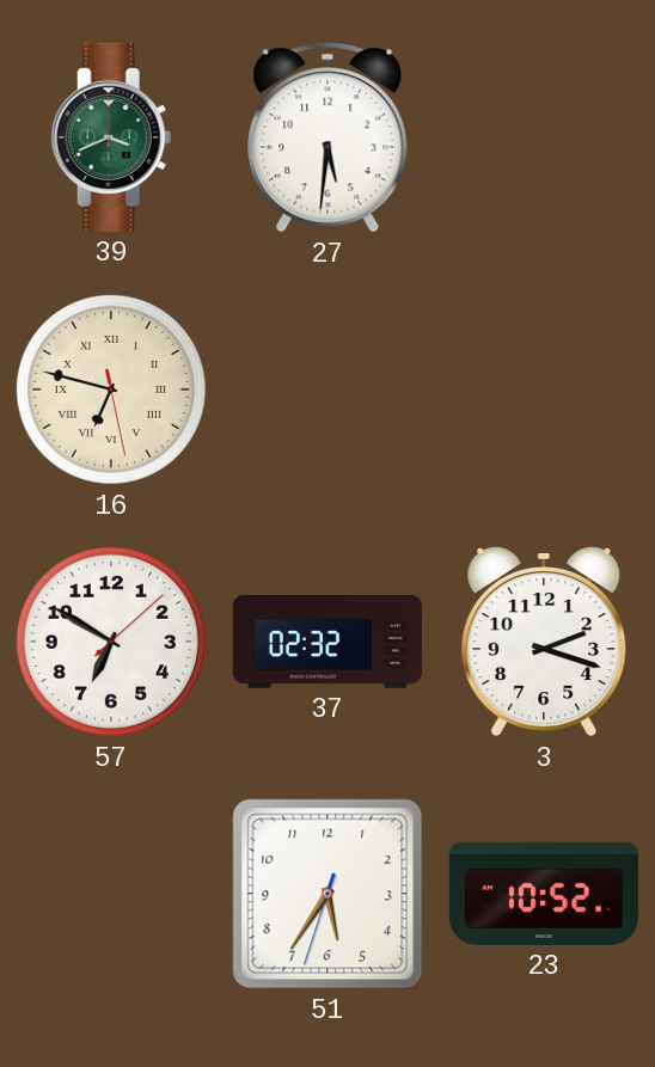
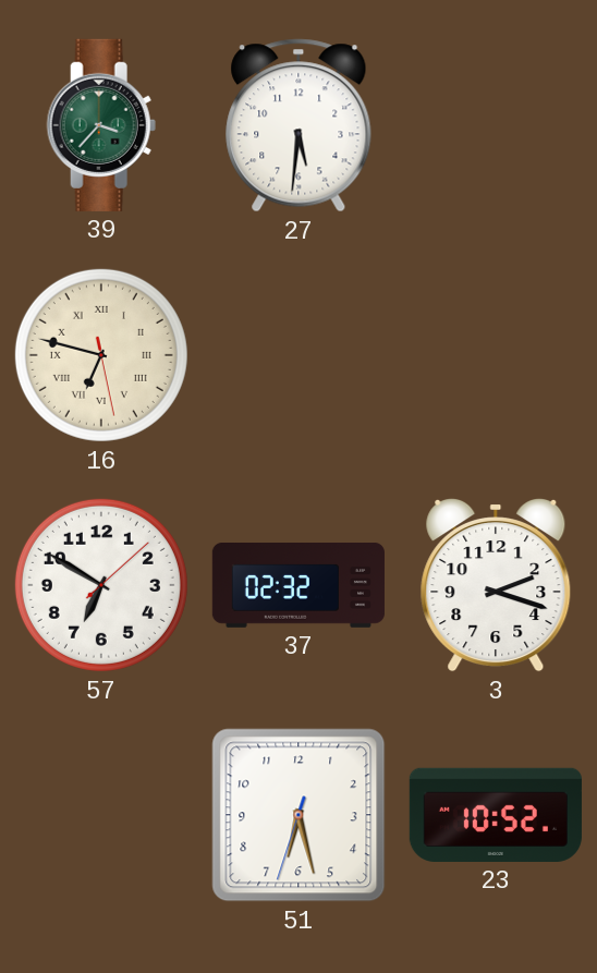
39: 3:41 -> 3:37
51: 5:35 -> 6:27
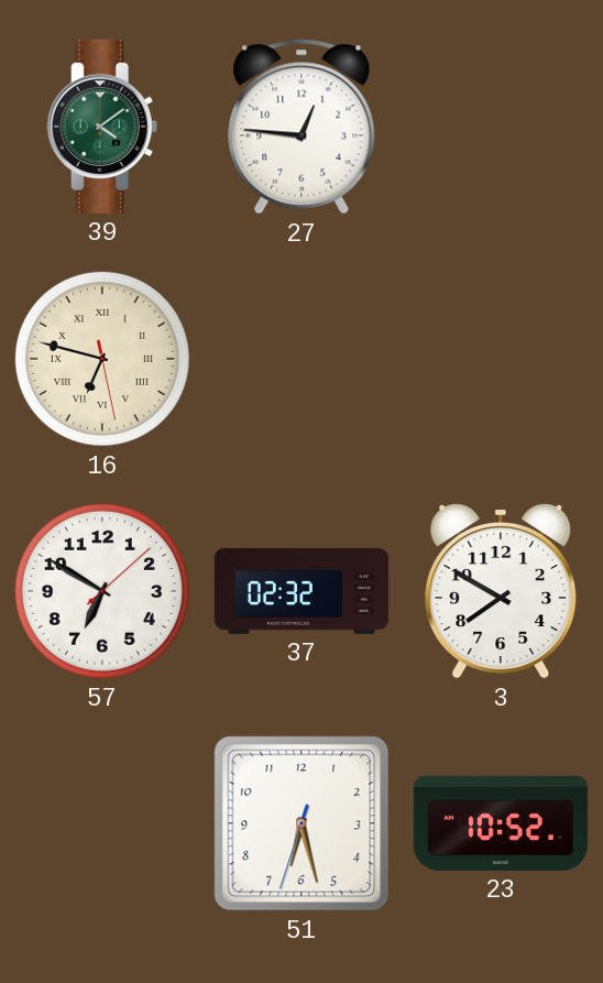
39: 3:37 -> 4:09
27: 5:31 -> 12:46
3: 2:18 -> 7:50
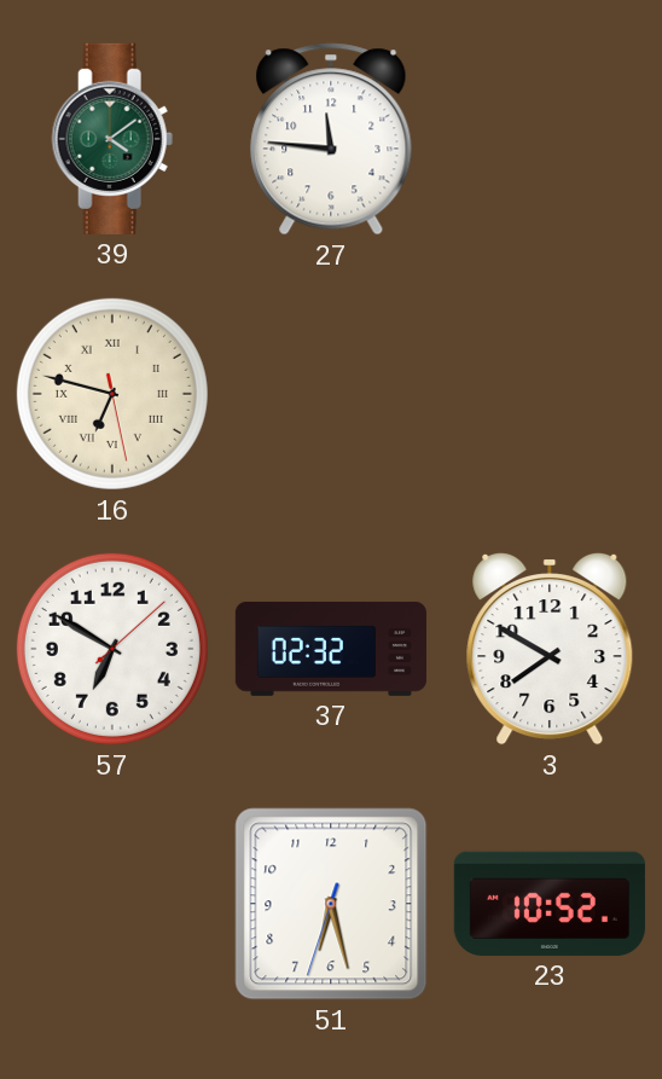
27: 12:46 -> 11:46
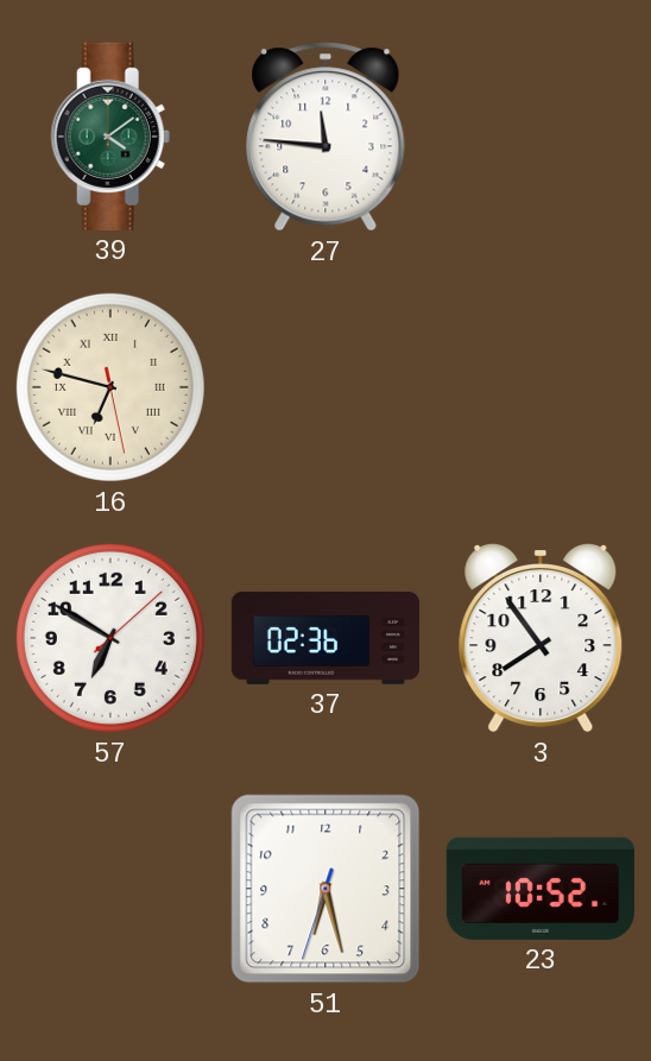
37: 02:32 -> 02:36
3: 7:50 -> 7:54
